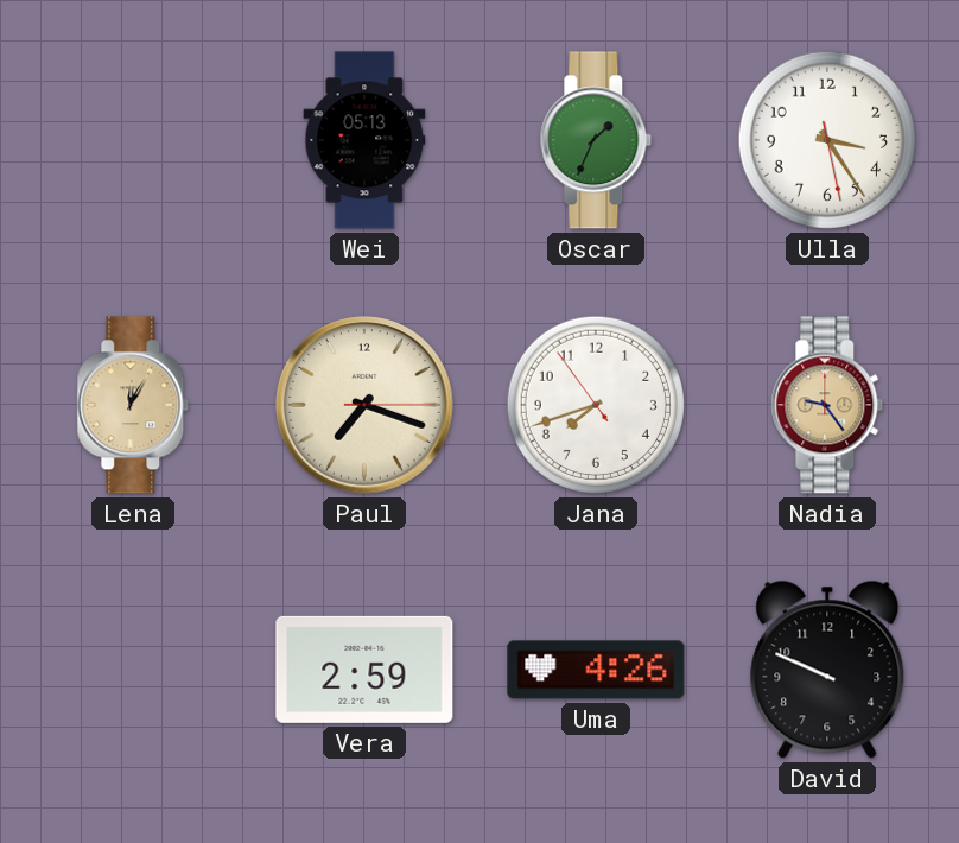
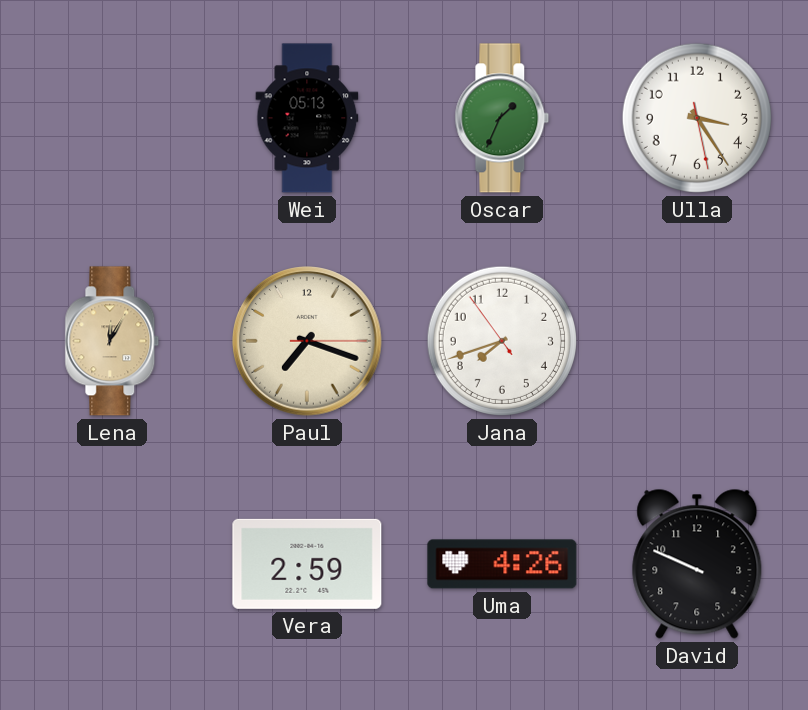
Nadia: 9:24 -> none
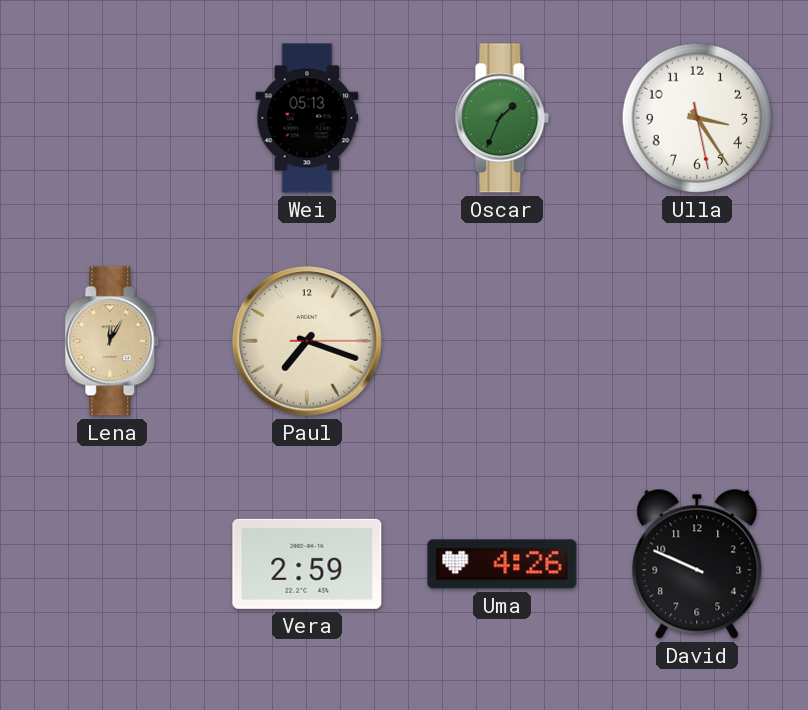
Jana: 7:41 -> none
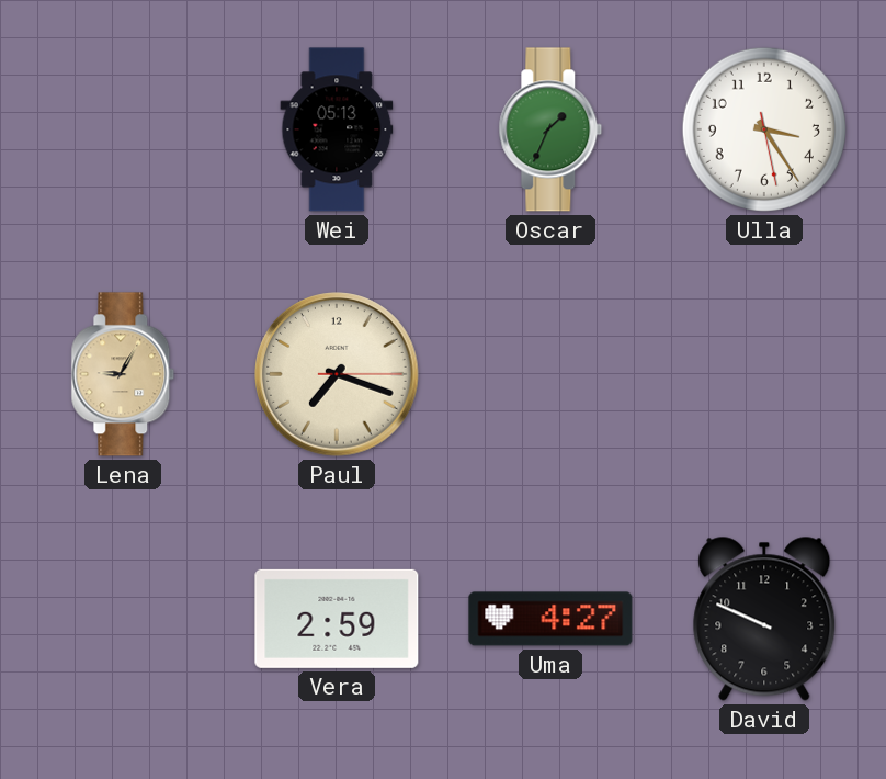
Lena: 12:05 -> 9:05
Uma: 4:26 -> 4:27
